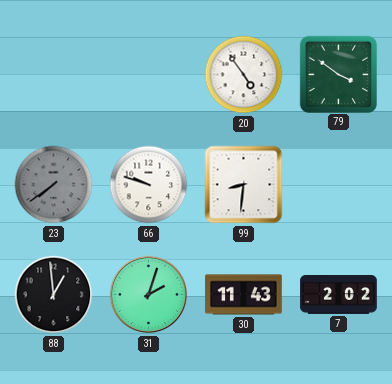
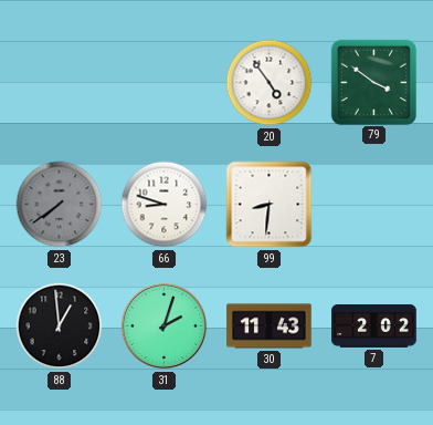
66: 9:48 -> 8:48
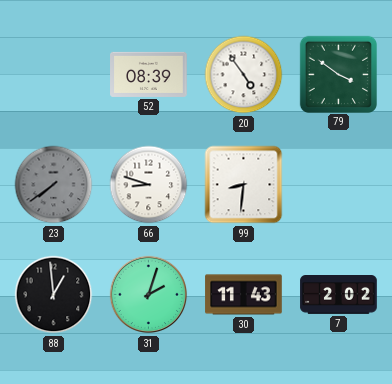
52: none -> 08:39
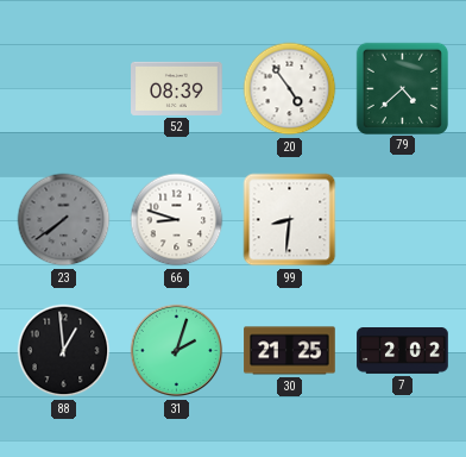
79: 3:51 -> 4:38
30: 11:43 -> 21:25
